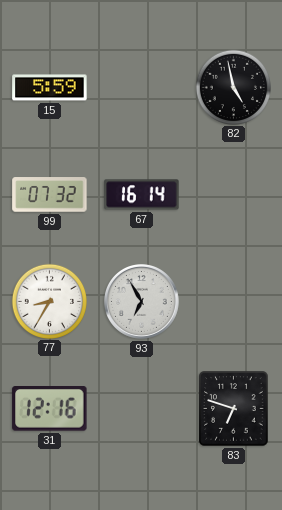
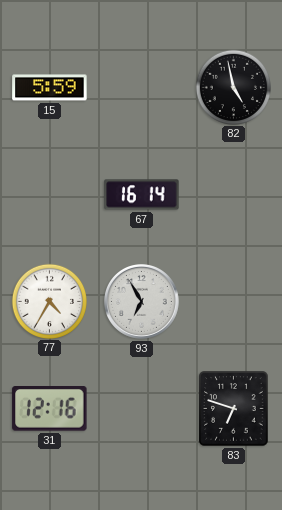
99: 07:32 -> none
77: 8:35 -> 4:35
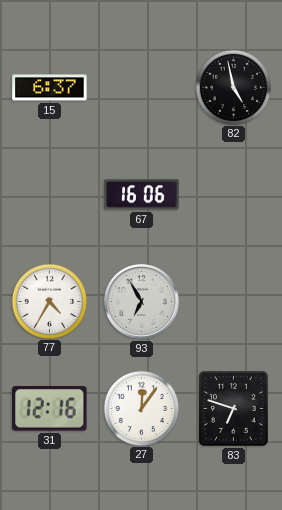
15: 5:59 -> 6:37
67: 16:14 -> 16:06
27: none -> 12:06
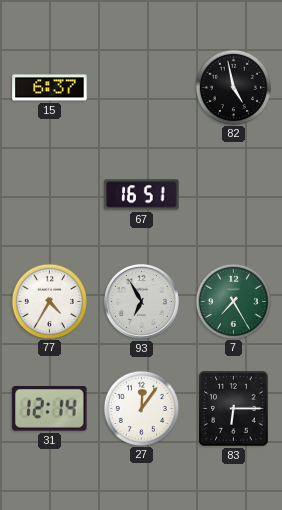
67: 16:06 -> 16:51
7: none -> 7:25
31: 12:16 -> 12:14
83: 6:48 -> 6:15
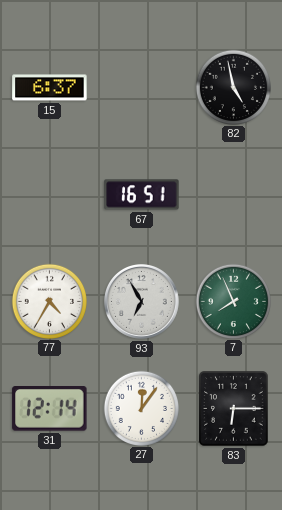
7: 7:25 -> 7:56
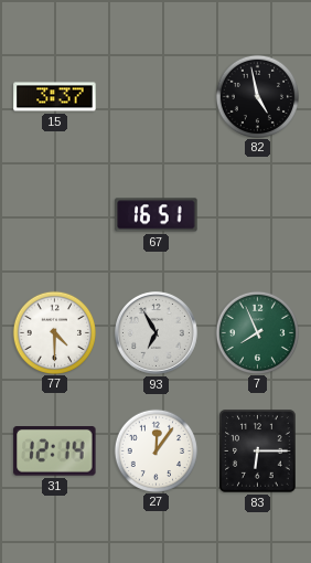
15: 6:37 -> 3:37
77: 4:35 -> 4:30
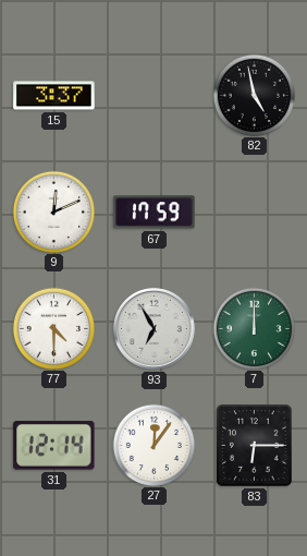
9: none -> 12:11
67: 16:51 -> 17:59
7: 7:56 -> 12:00
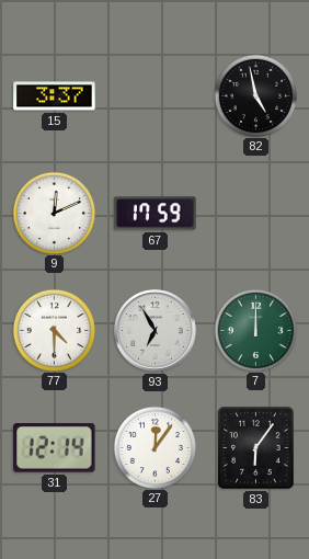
83: 6:15 -> 6:06
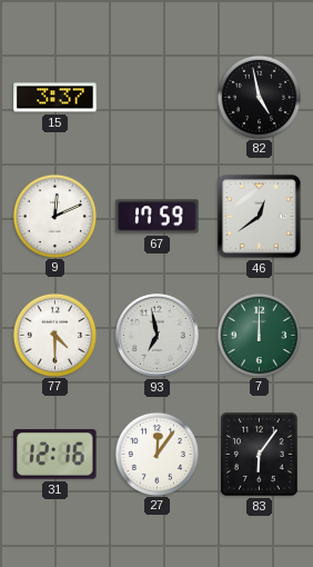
46: none -> 12:39
93: 6:55 -> 6:58
31: 12:14 -> 12:16
